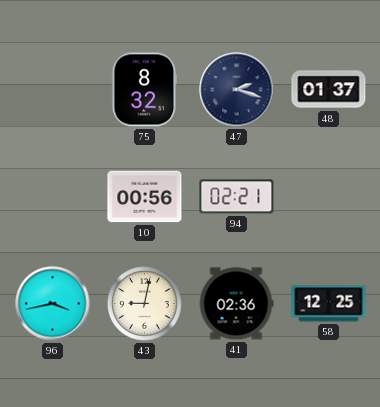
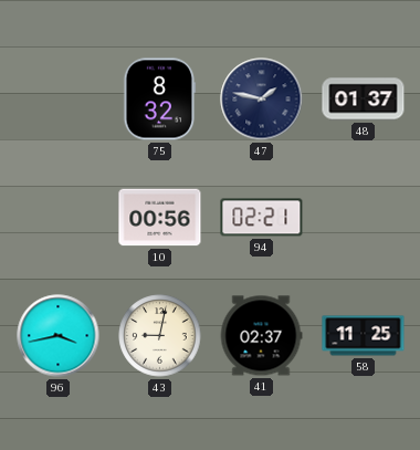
47: 2:18 -> 1:47
41: 02:36 -> 02:37
58: 12:25 -> 11:25
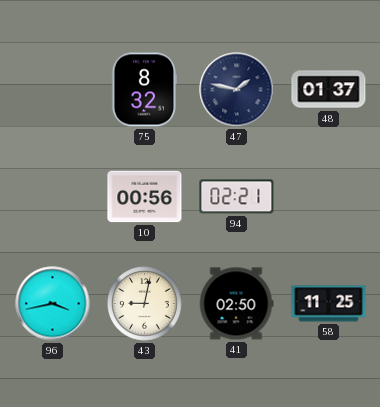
41: 02:37 -> 02:50
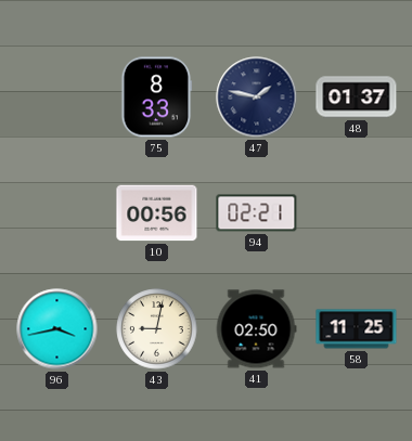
75: 8:32 -> 8:33
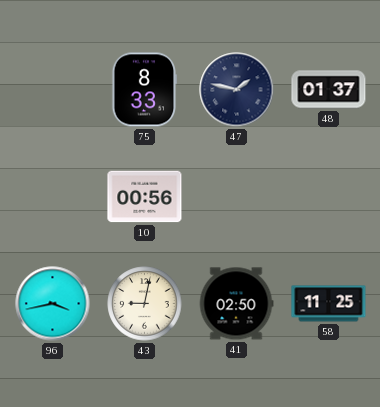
94: 02:21 -> none
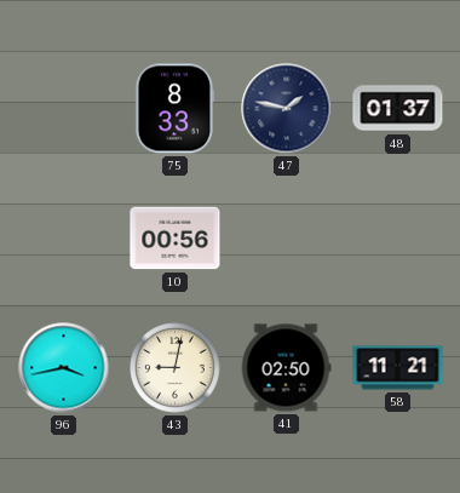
58: 11:25 -> 11:21
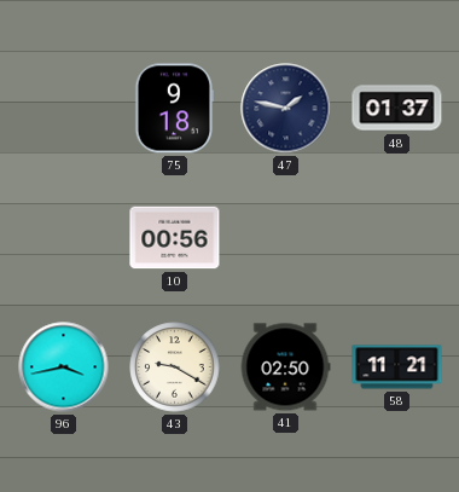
75: 8:33 -> 9:18
43: 9:02 -> 9:20
